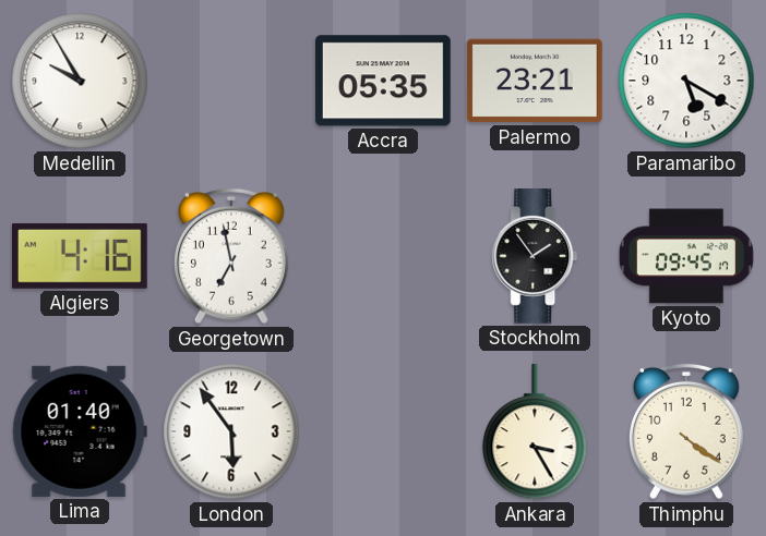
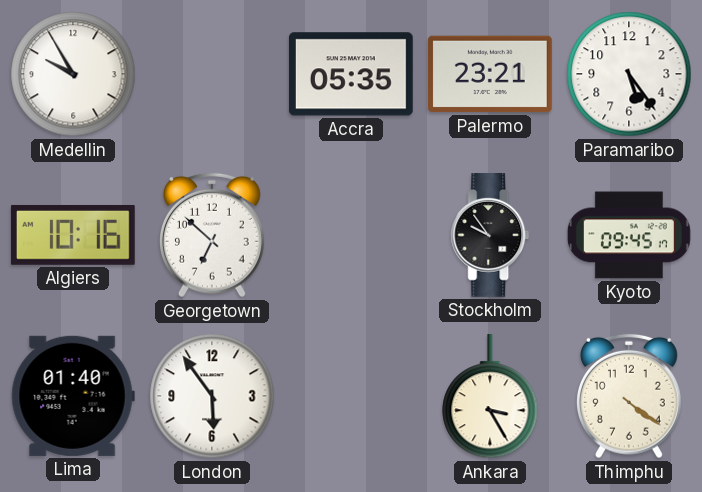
Paramaribo: 5:20 -> 5:24
Algiers: 4:16 -> 10:16
Georgetown: 6:58 -> 6:52
Stockholm: 1:54 -> 9:54
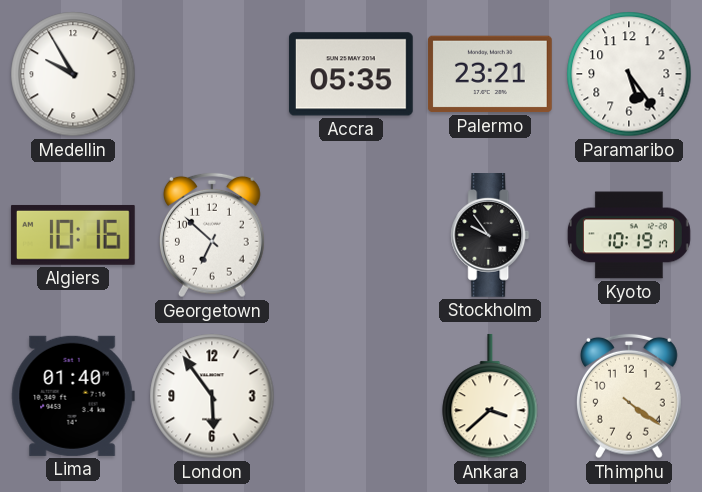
Kyoto: 09:45 -> 10:19
Ankara: 3:25 -> 3:38
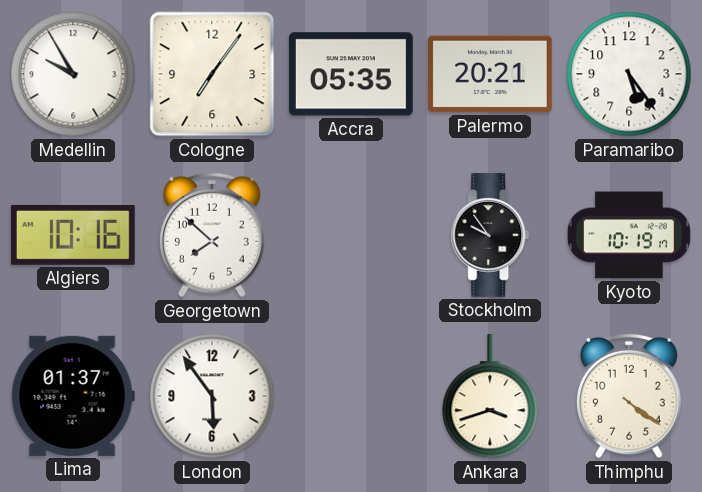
Cologne: none -> 7:06
Palermo: 23:21 -> 20:21
Georgetown: 6:52 -> 7:52
Lima: 01:40 -> 01:37
Ankara: 3:38 -> 3:42
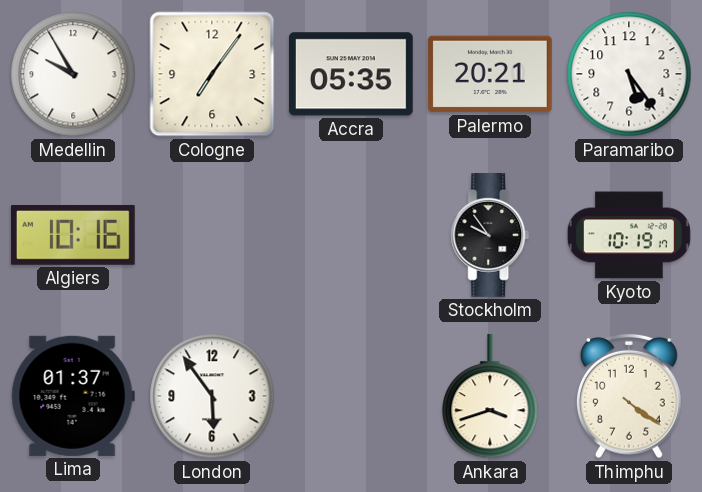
Georgetown: 7:52 -> none
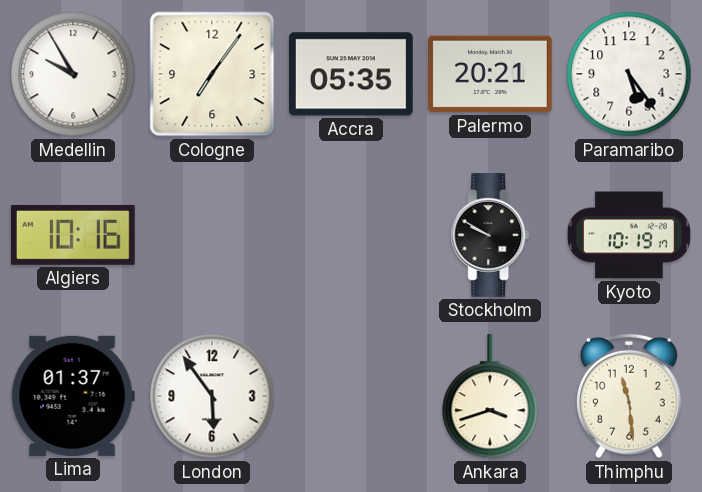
Stockholm: 9:54 -> 9:50
Thimphu: 4:21 -> 11:29
